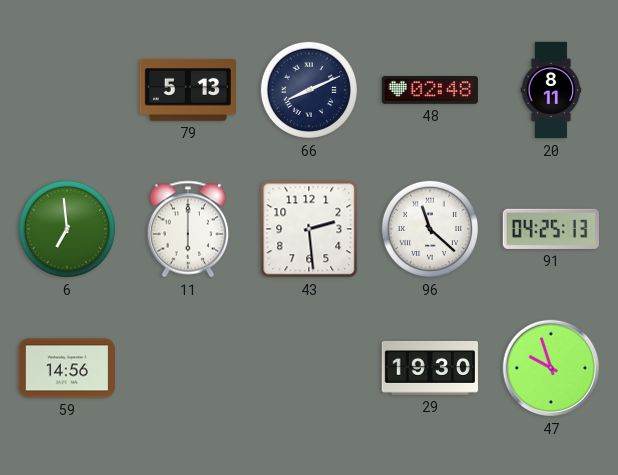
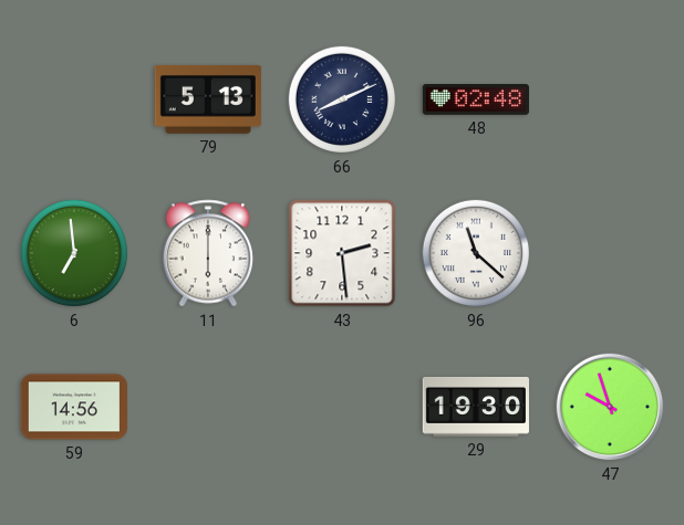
20: 8:11 -> none
91: 04:25 -> none
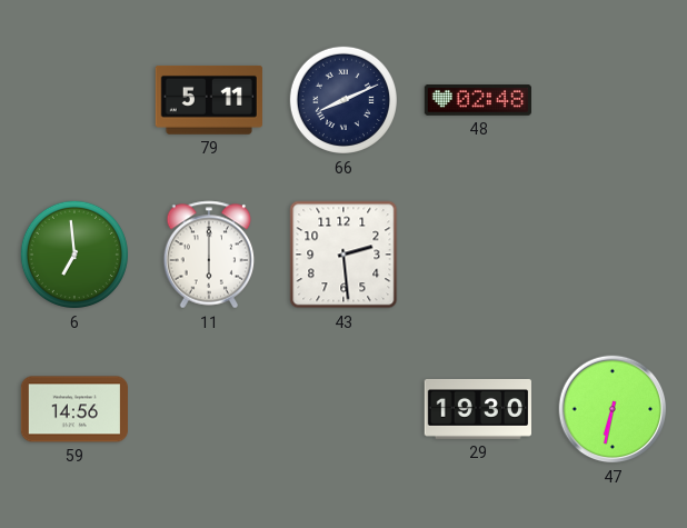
79: 5:13 -> 5:11
96: 11:22 -> none
47: 9:57 -> 6:32
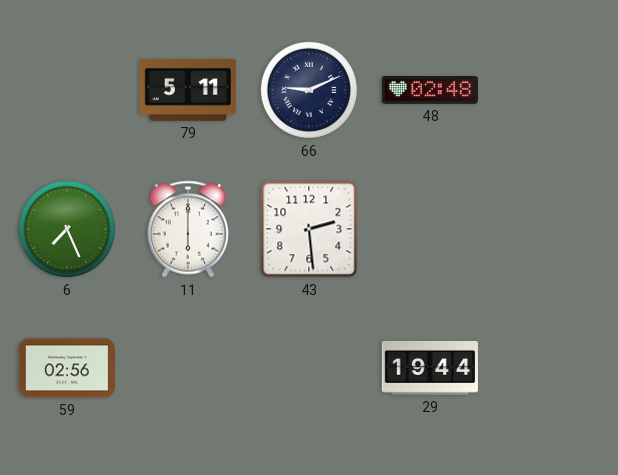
66: 8:11 -> 9:11
6: 6:59 -> 7:26
59: 14:56 -> 02:56
29: 19:30 -> 19:44
47: 6:32 -> none
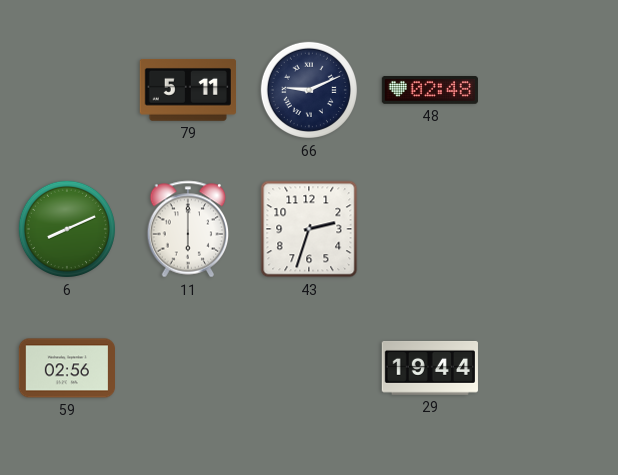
6: 7:26 -> 8:11
43: 2:29 -> 2:33
